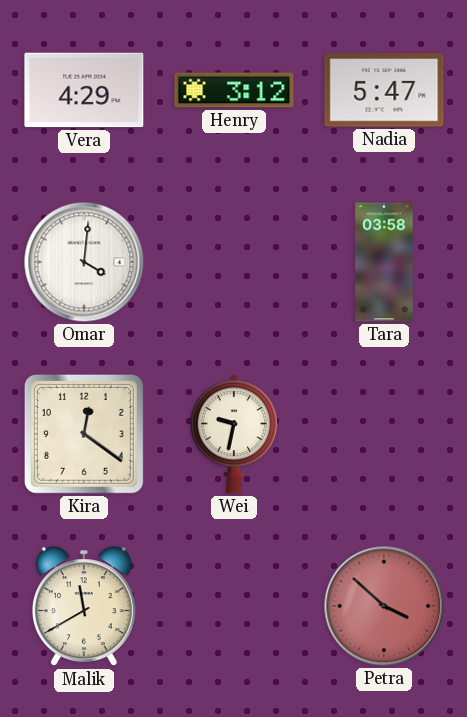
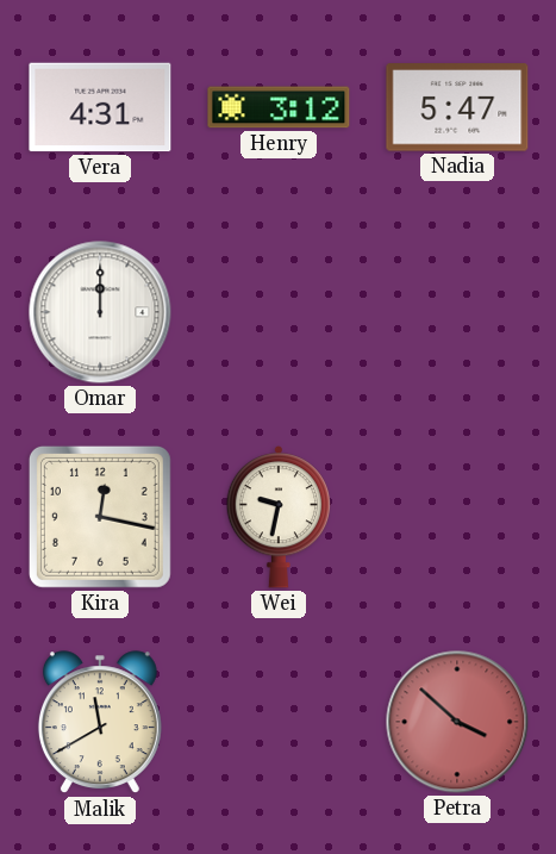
Vera: 4:29 -> 4:31
Omar: 4:01 -> 12:00
Tara: 03:58 -> none
Kira: 12:21 -> 12:17
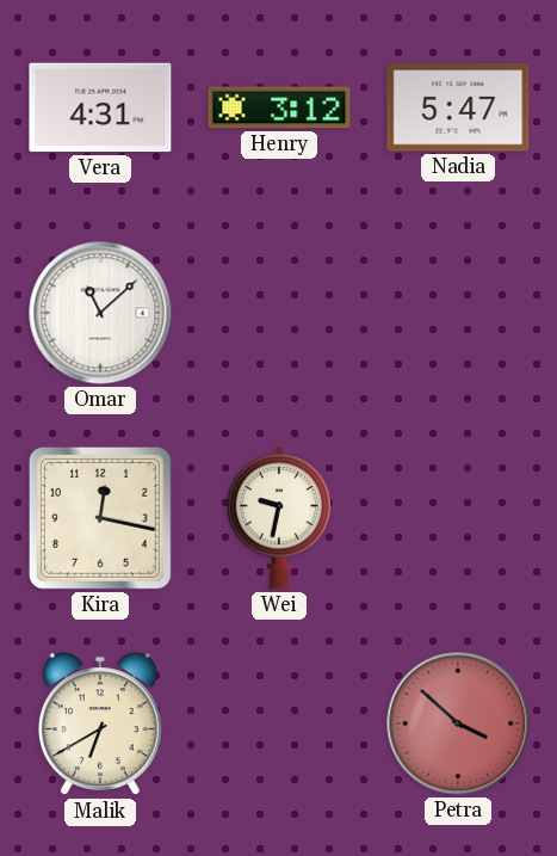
Omar: 12:00 -> 11:08
Malik: 11:40 -> 6:40
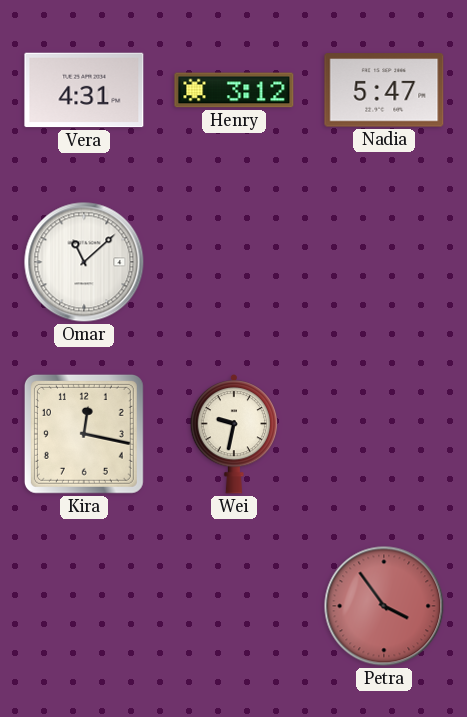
Malik: 6:40 -> none
Petra: 3:52 -> 3:54
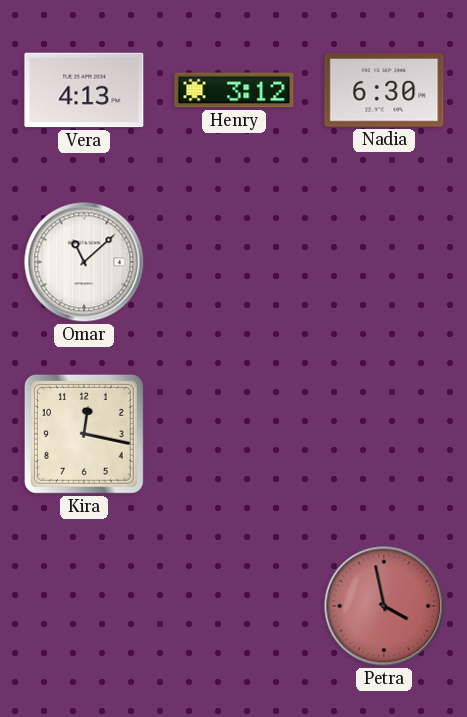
Vera: 4:31 -> 4:13
Nadia: 5:47 -> 6:30
Wei: 9:32 -> none
Petra: 3:54 -> 3:58
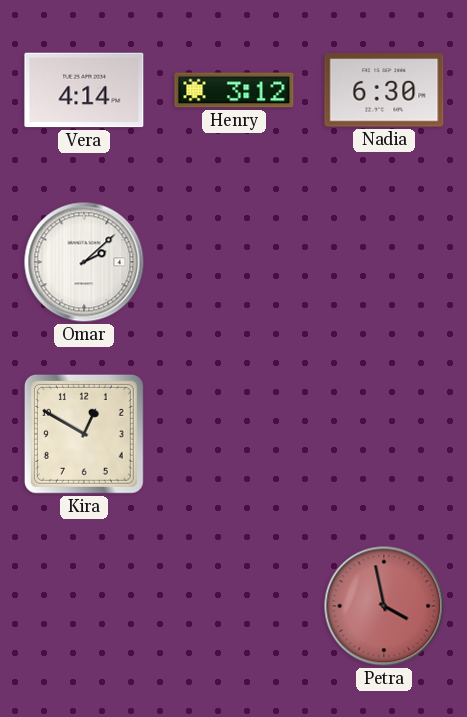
Vera: 4:13 -> 4:14
Omar: 11:08 -> 2:08
Kira: 12:17 -> 12:50
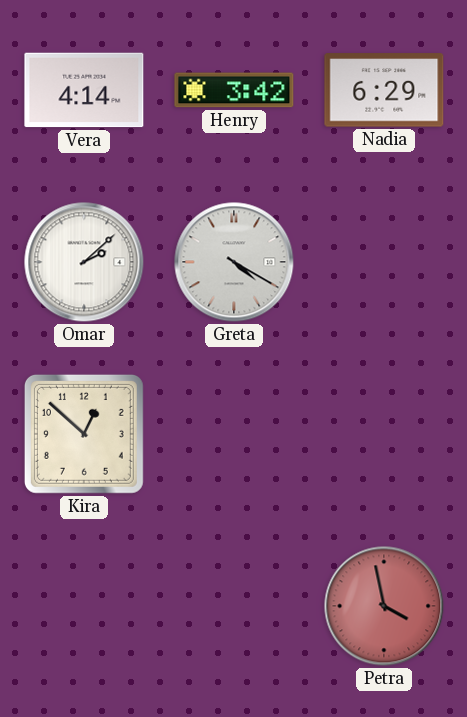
Henry: 3:12 -> 3:42
Nadia: 6:30 -> 6:29
Greta: none -> 4:20
Kira: 12:50 -> 12:52
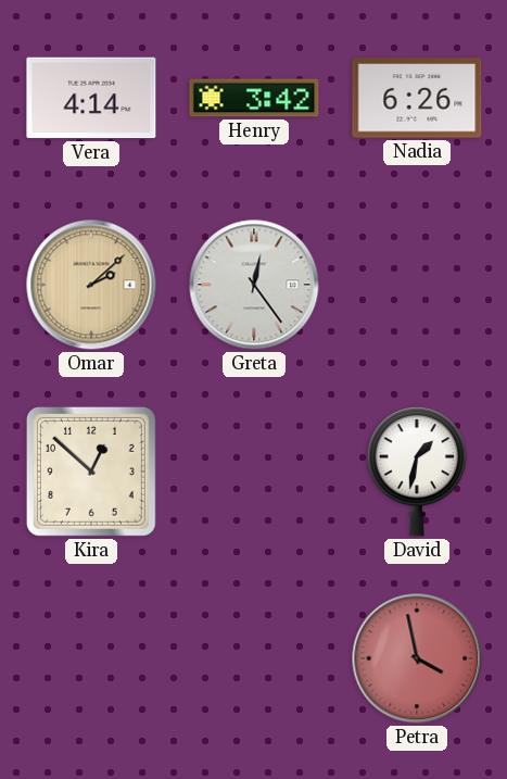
Nadia: 6:29 -> 6:26
Omar dial: white -> champagne
Greta: 4:20 -> 12:24
David: none -> 1:32
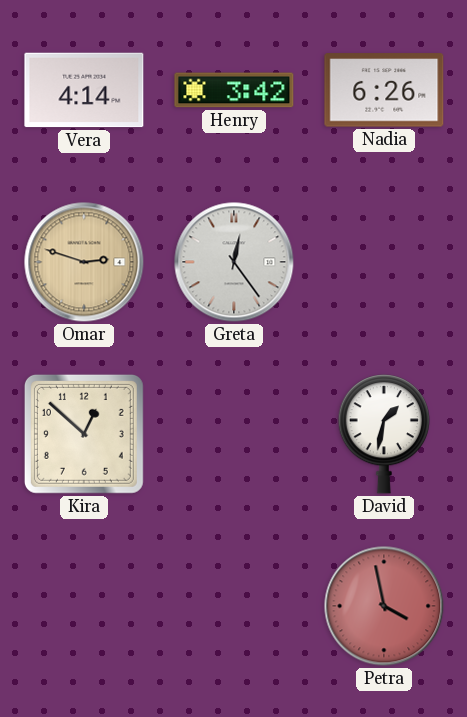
Omar: 2:08 -> 2:48
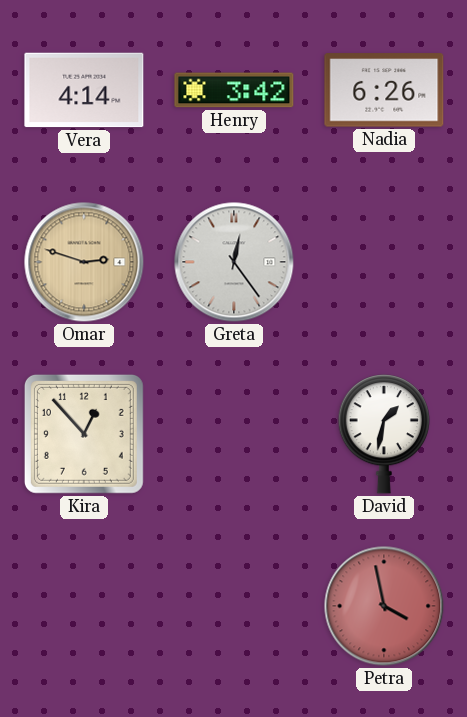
Kira: 12:52 -> 12:53
